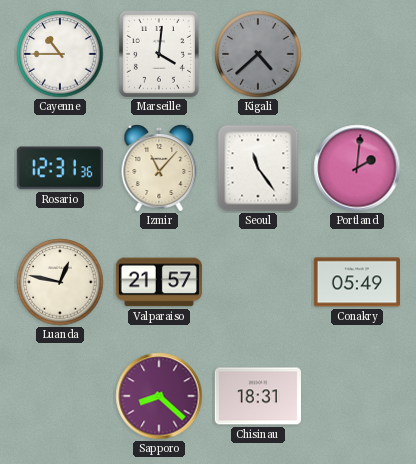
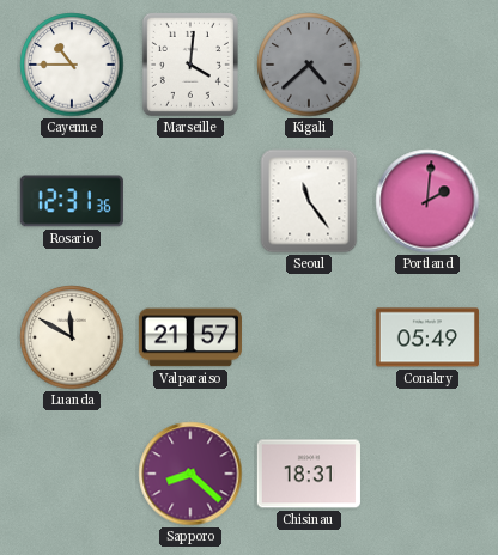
Izmir: 11:07 -> none
Luanda: 12:47 -> 11:50
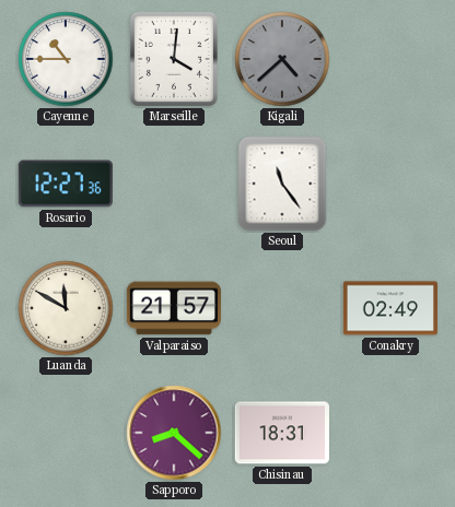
Rosario: 12:31 -> 12:27
Portland: 2:01 -> none
Conakry: 05:49 -> 02:49
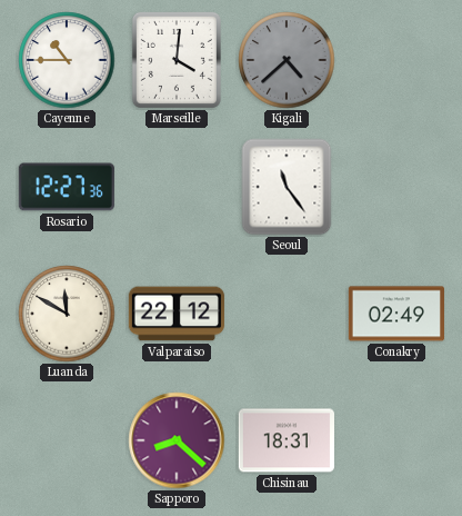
Valparaiso: 21:57 -> 22:12
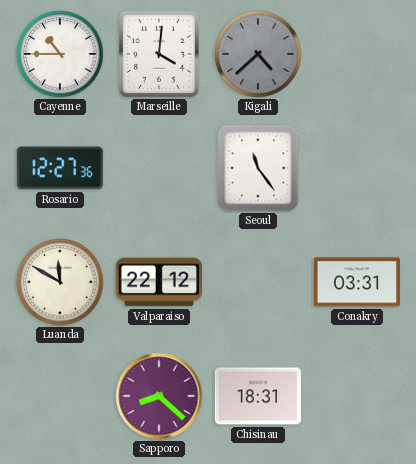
Conakry: 02:49 -> 03:31
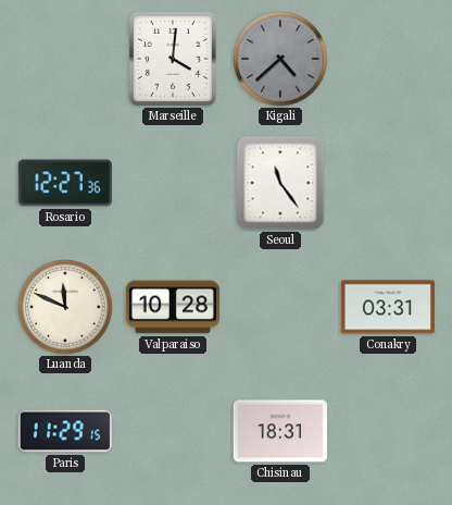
Cayenne: 10:45 -> none
Luanda: 11:50 -> 11:49
Valparaiso: 22:12 -> 10:28
Paris: none -> 11:29
Sapporo: 8:22 -> none
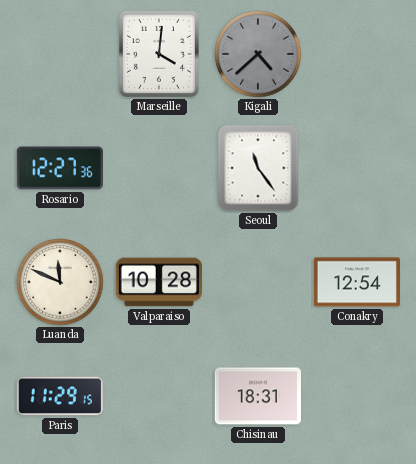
Conakry: 03:31 -> 12:54
